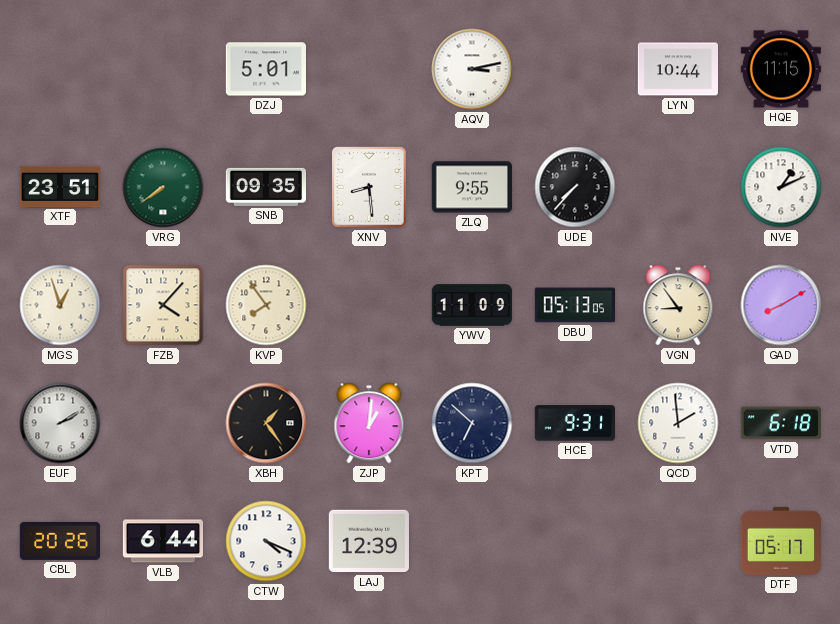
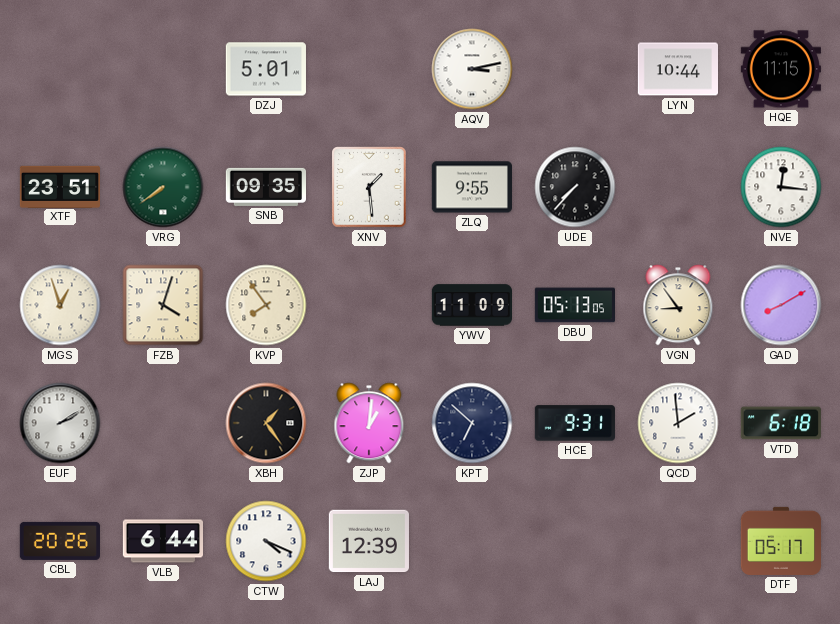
XNV: 8:29 -> 1:29
NVE: 1:11 -> 12:16
FZB: 4:07 -> 4:03
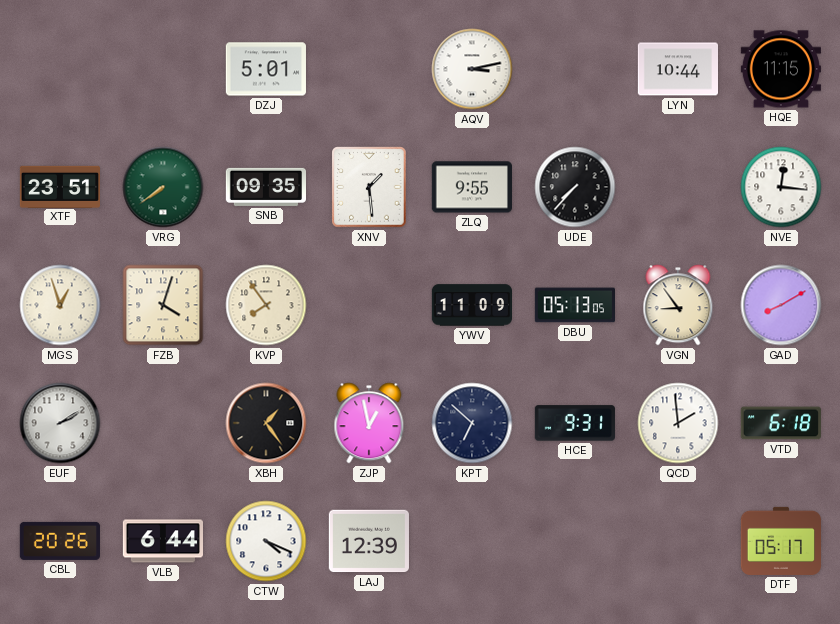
ZJP: 1:01 -> 12:58
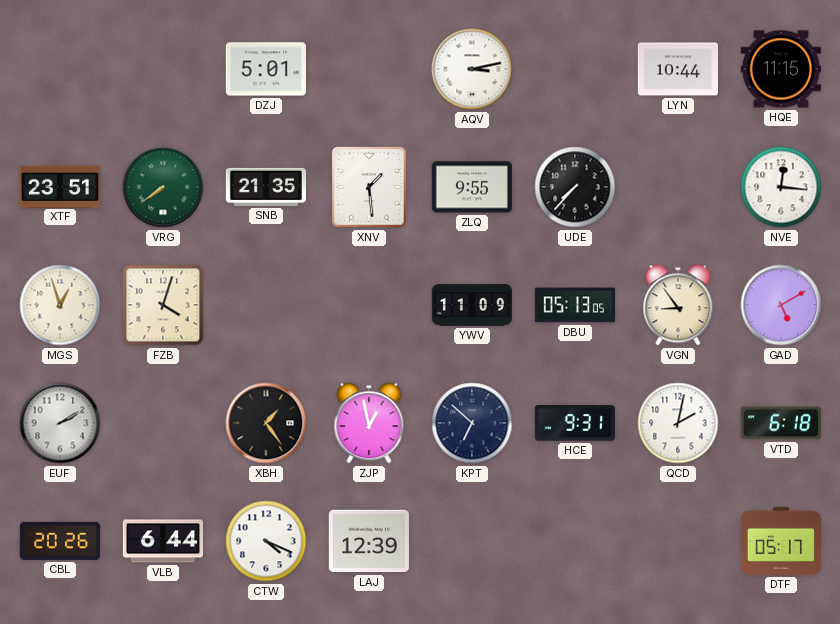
SNB: 09:35 -> 21:35
KVP: 7:54 -> none
GAD: 8:10 -> 5:10
QCD: 1:59 -> 2:02
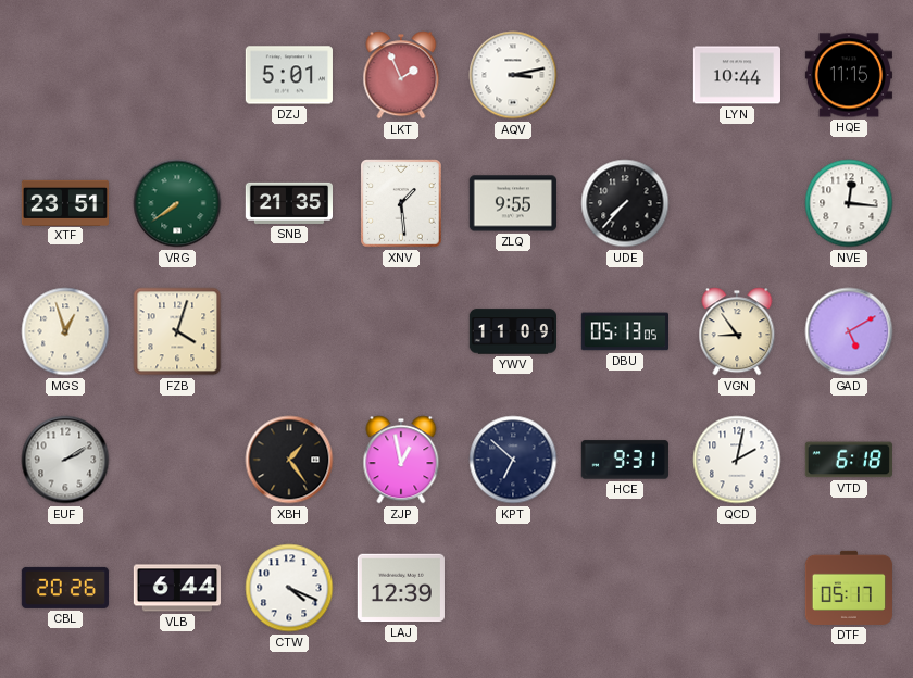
LKT: none -> 1:56
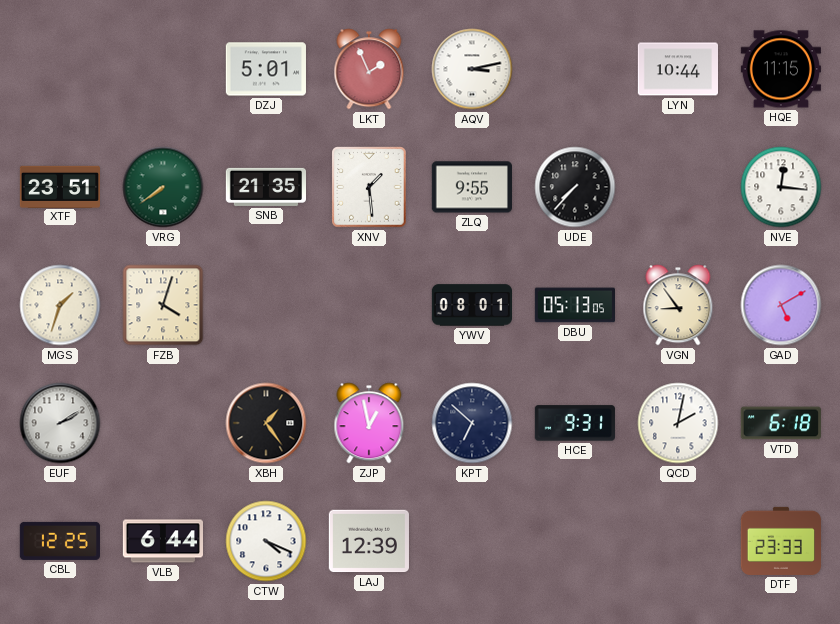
MGS: 12:57 -> 1:33
YWV: 11:09 -> 08:01
CBL: 20:26 -> 12:25
DTF: 05:17 -> 23:33
